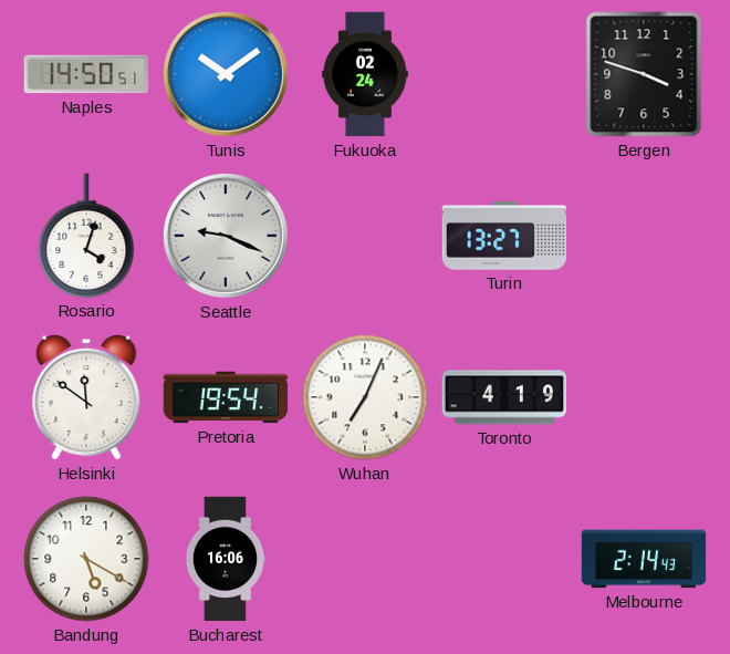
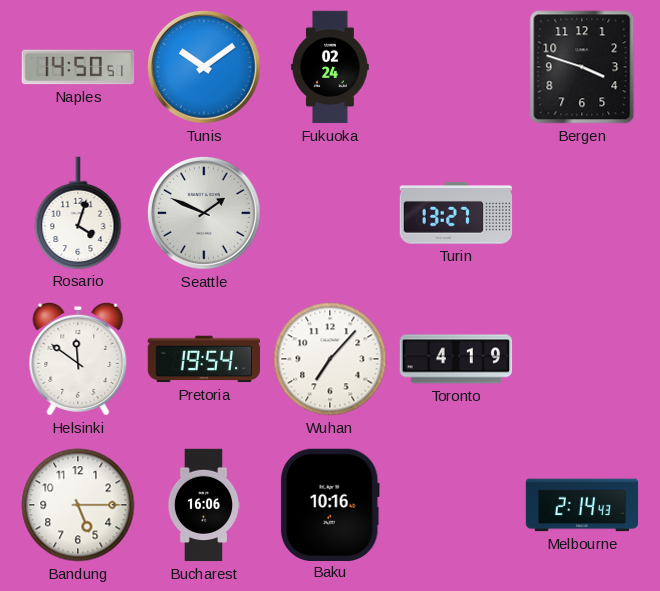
Seattle: 9:19 -> 1:49
Wuhan: 7:04 -> 7:07
Bandung: 5:20 -> 5:15
Baku: none -> 10:16
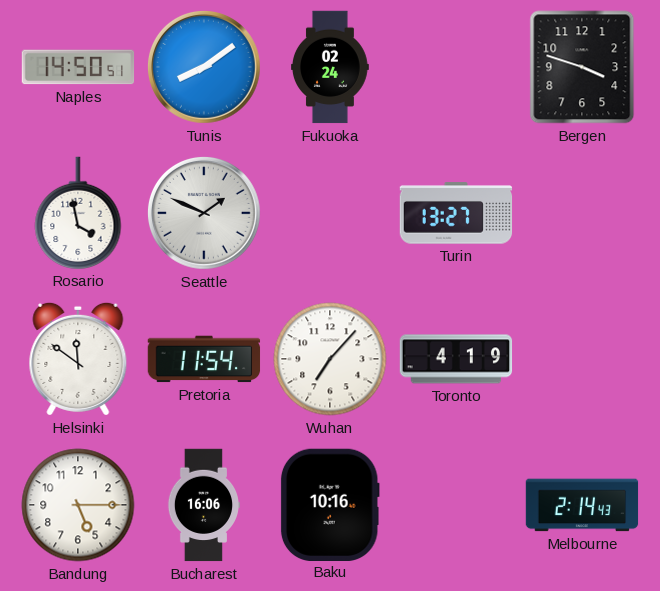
Tunis: 10:09 -> 8:09
Rosario: 4:03 -> 3:58
Pretoria: 19:54 -> 11:54
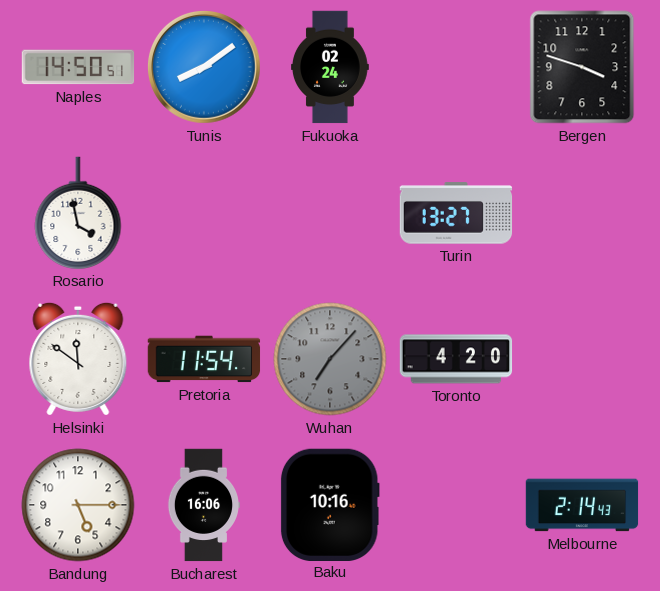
Seattle: 1:49 -> none
Wuhan dial: white -> grey
Toronto: 4:19 -> 4:20
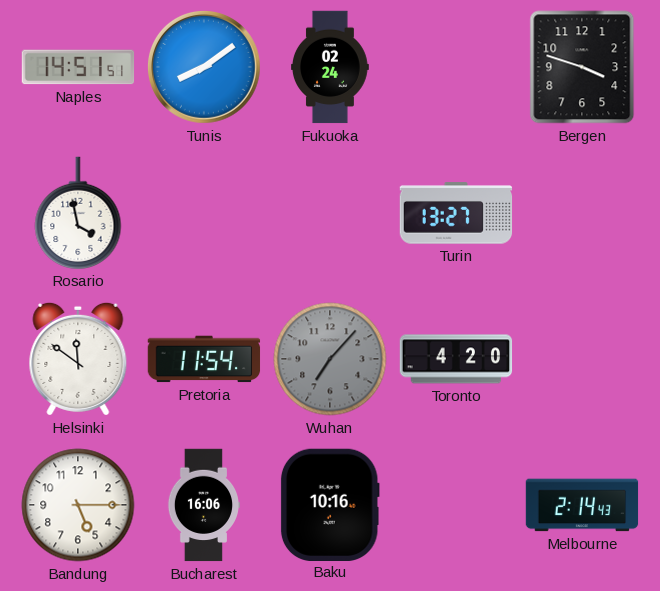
Naples: 14:50 -> 14:51
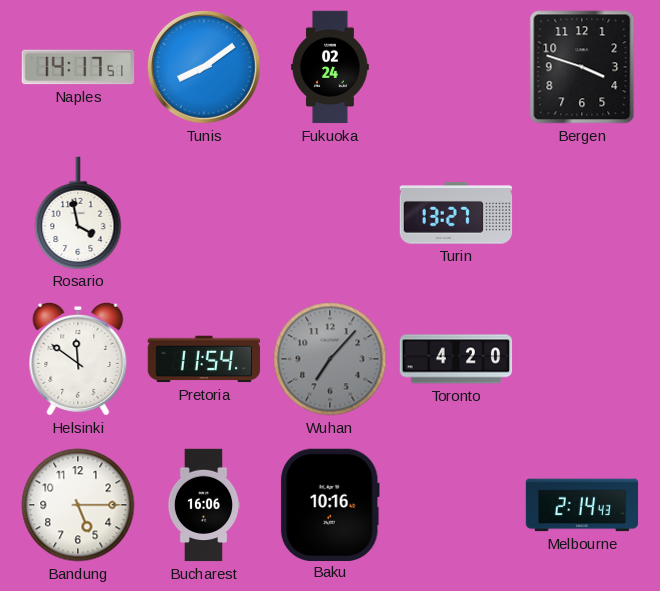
Naples: 14:51 -> 14:17
